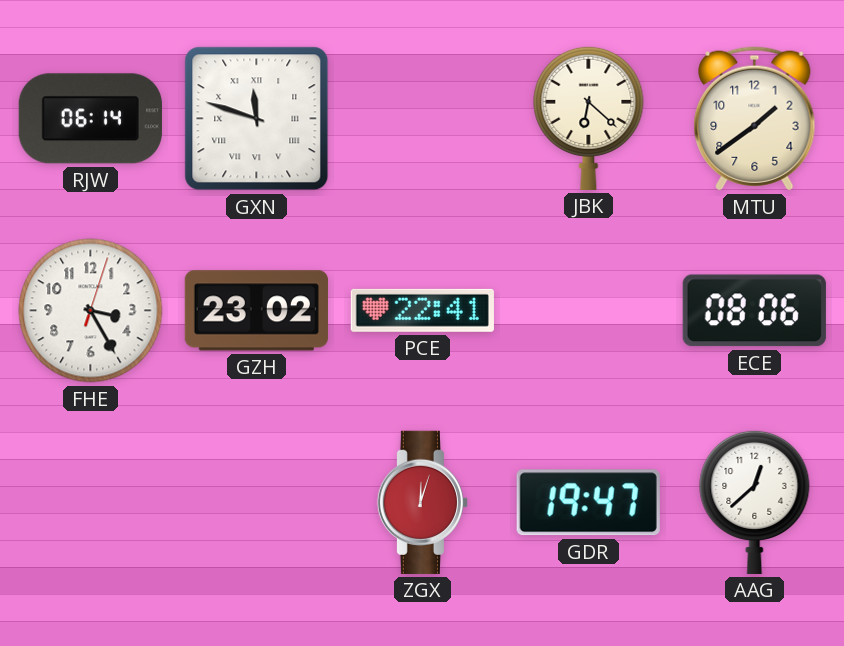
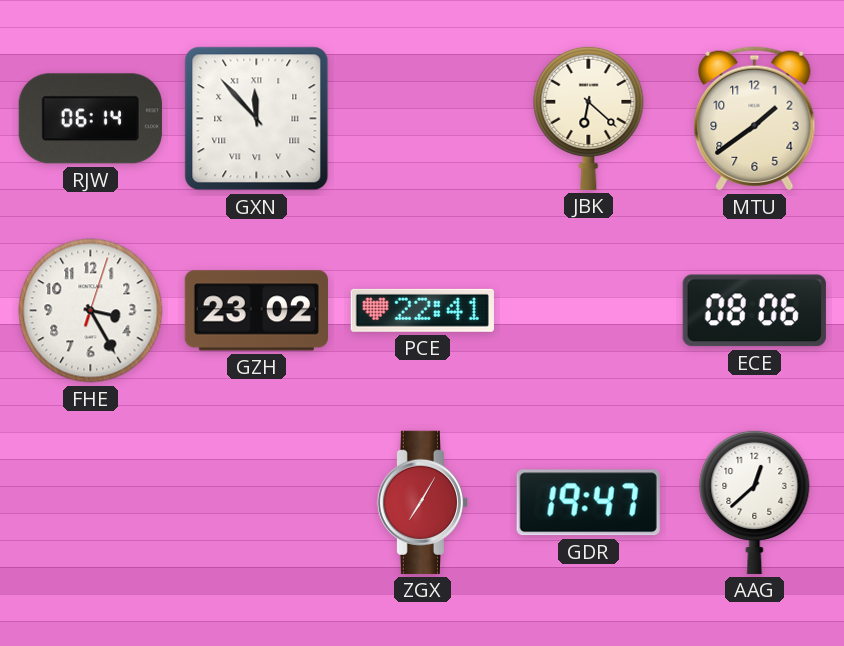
GXN: 11:48 -> 11:53
ZGX: 12:03 -> 7:05
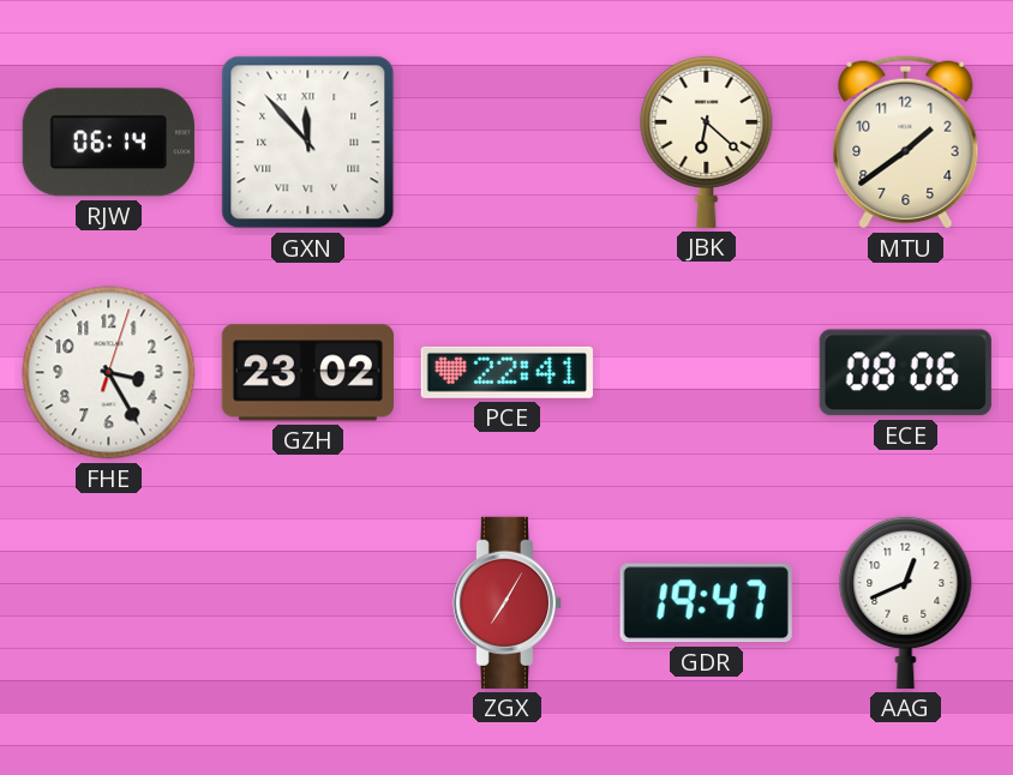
AAG: 12:38 -> 12:41
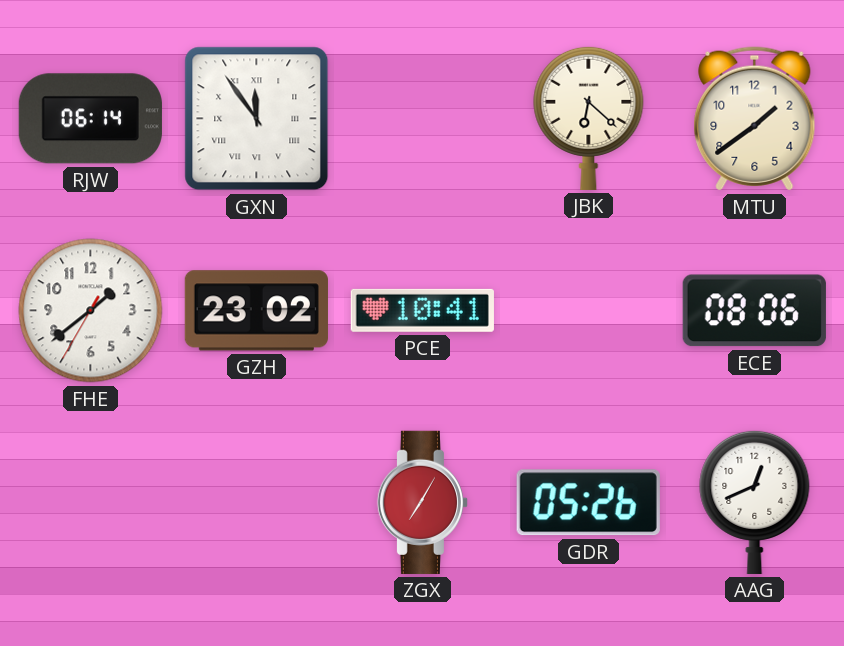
GXN: 11:53 -> 11:54
FHE: 3:25 -> 1:38
PCE: 22:41 -> 10:41
GDR: 19:47 -> 05:26
